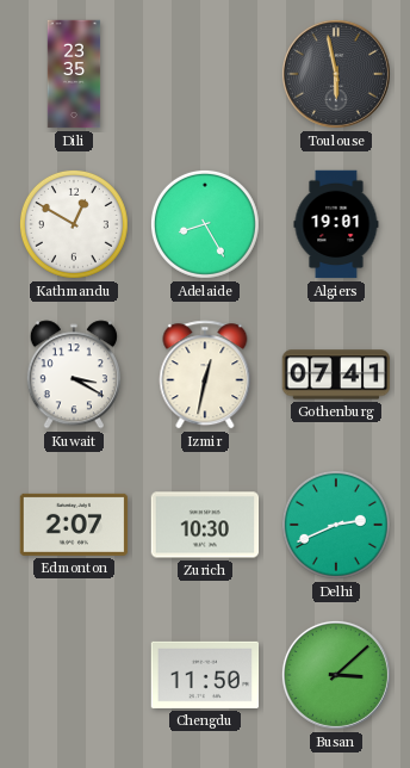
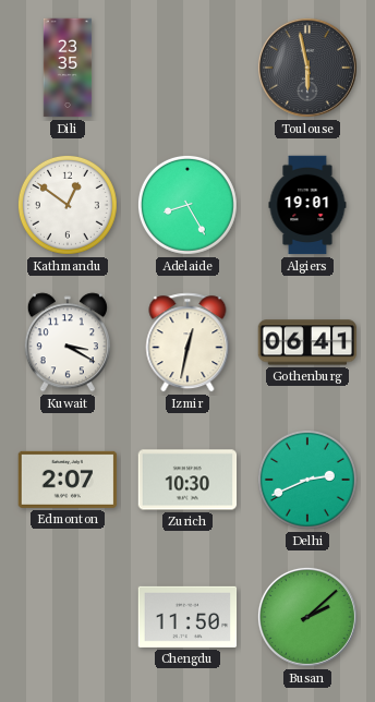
Kathmandu: 12:50 -> 12:51
Gothenburg: 07:41 -> 06:41
Busan: 3:08 -> 2:08
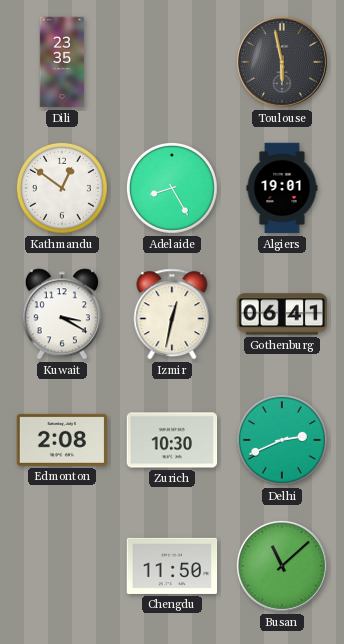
Edmonton: 2:07 -> 2:08
Busan: 2:08 -> 11:08
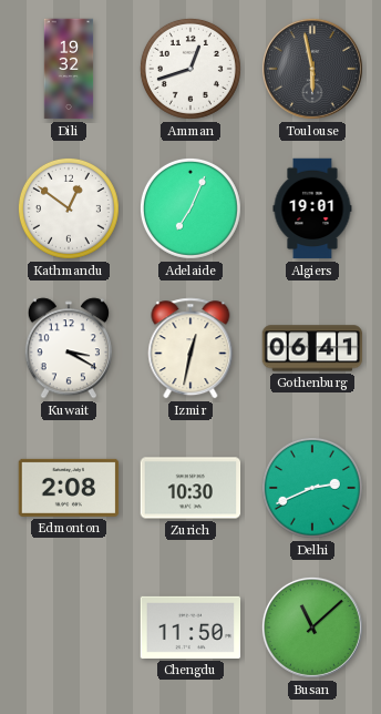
Dili: 23:35 -> 19:32
Amman: none -> 12:42
Adelaide: 8:25 -> 7:04
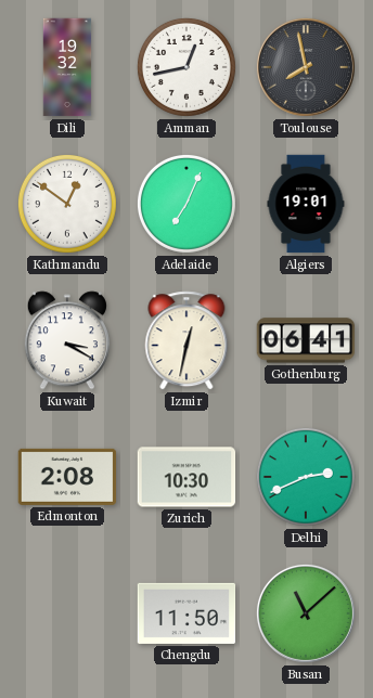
Amman: 12:42 -> 12:43
Toulouse: 5:58 -> 7:58
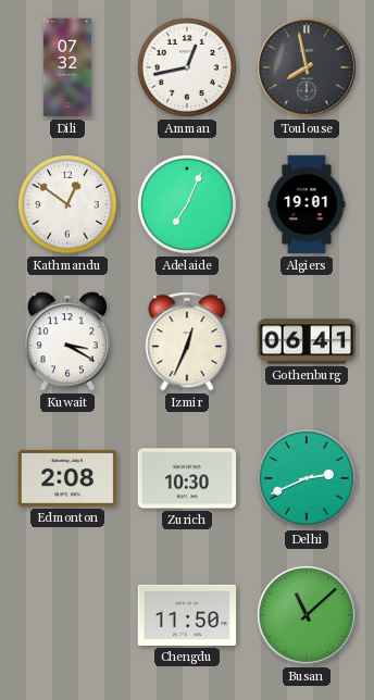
Dili: 19:32 -> 07:32
Izmir: 12:32 -> 12:34
